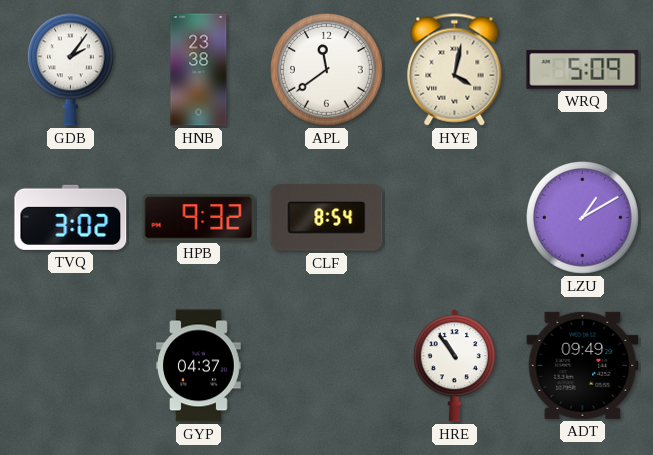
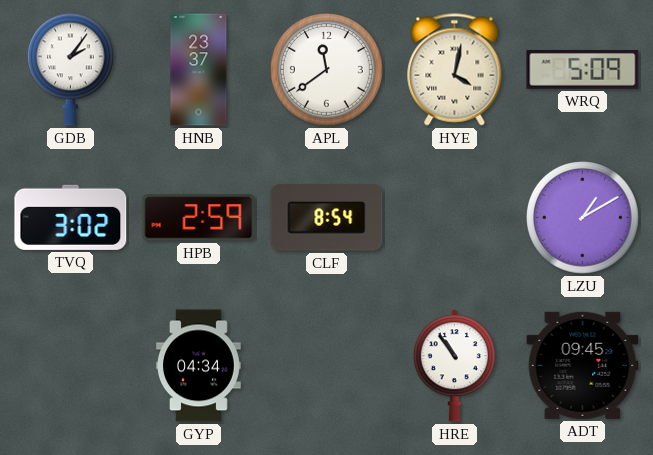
HNB: 23:38 -> 23:37
HPB: 9:32 -> 2:59
GYP: 04:37 -> 04:34
ADT: 09:49 -> 09:45
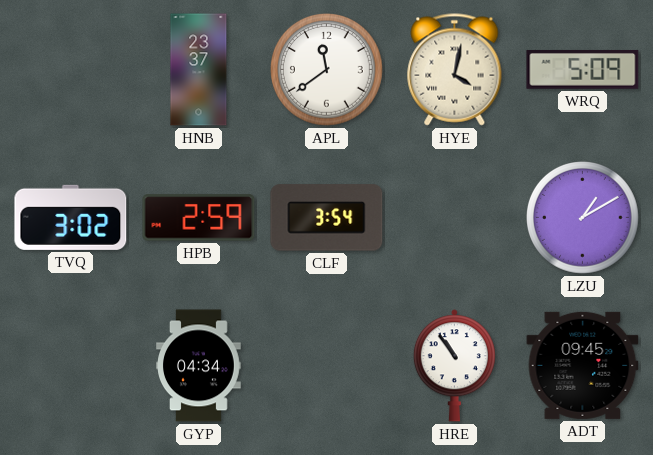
GDB: 2:06 -> none
CLF: 8:54 -> 3:54
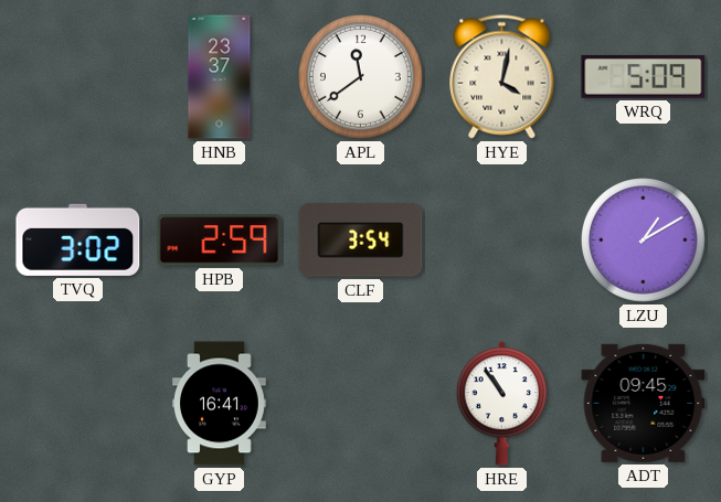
GYP: 04:34 -> 16:41
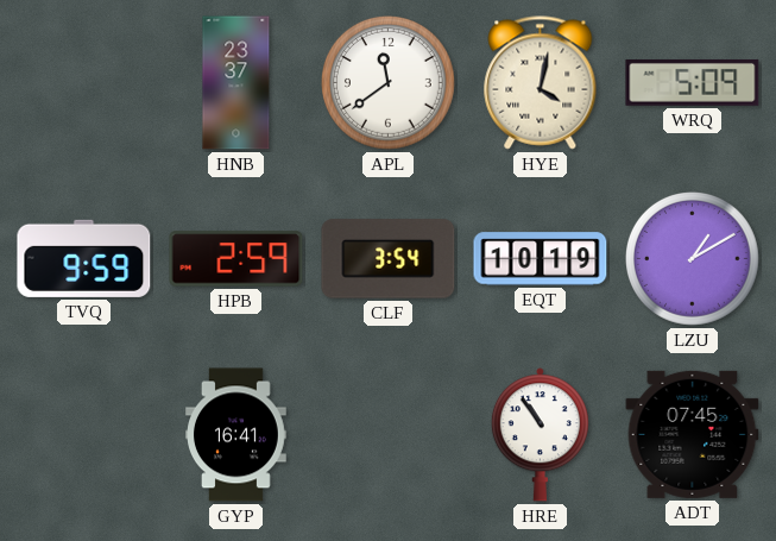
TVQ: 3:02 -> 9:59
EQT: none -> 10:19
ADT: 09:45 -> 07:45
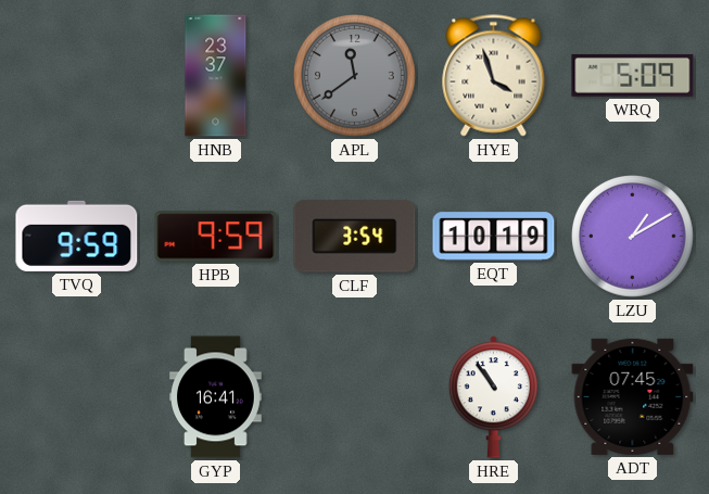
APL dial: white -> grey
HYE: 4:02 -> 3:57
HPB: 2:59 -> 9:59
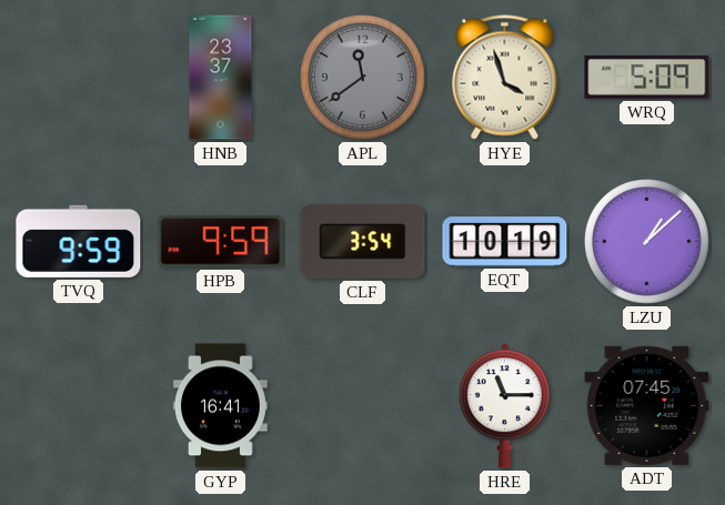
LZU: 1:10 -> 1:08
HRE: 10:54 -> 11:15
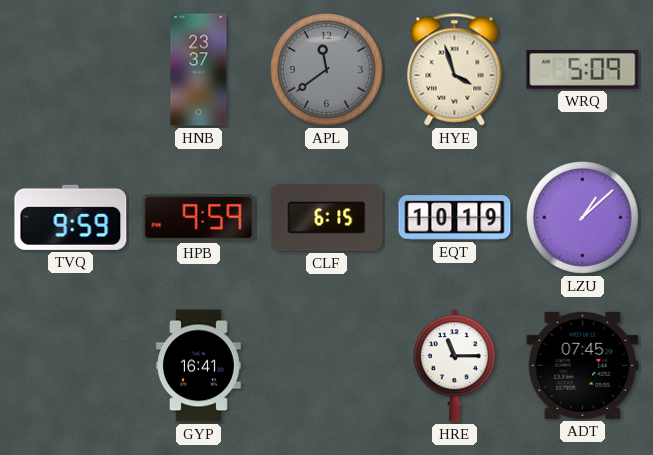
CLF: 3:54 -> 6:15
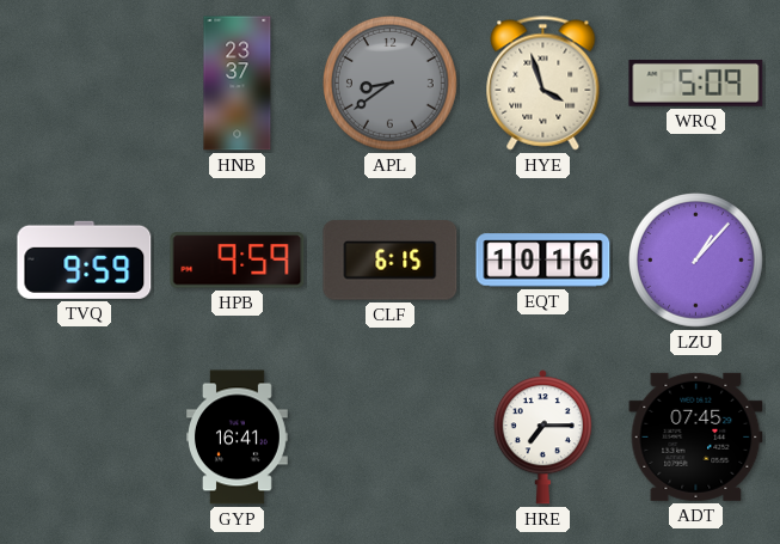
APL: 11:39 -> 8:39
EQT: 10:19 -> 10:16
LZU: 1:08 -> 1:07
HRE: 11:15 -> 7:15
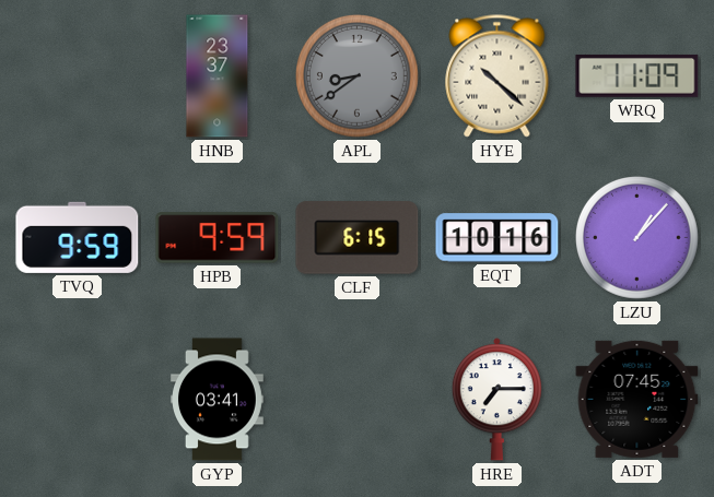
HYE: 3:57 -> 10:22
WRQ: 5:09 -> 11:09
GYP: 16:41 -> 03:41
